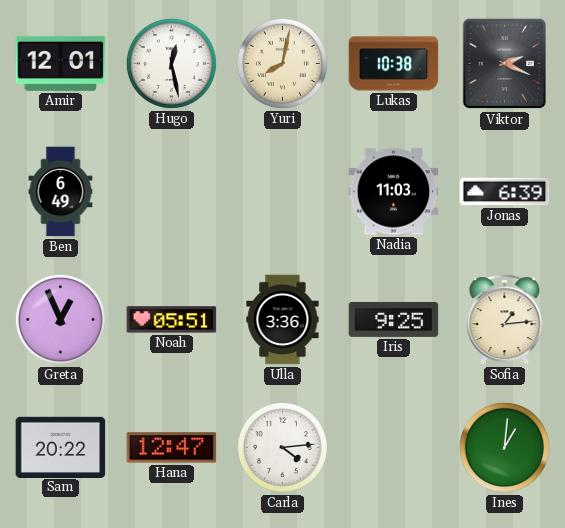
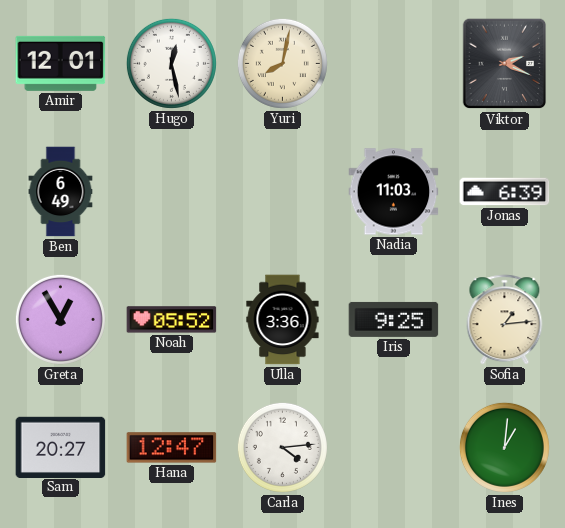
Lukas: 10:38 -> none
Greta: 12:56 -> 12:55
Noah: 05:51 -> 05:52
Sam: 20:22 -> 20:27
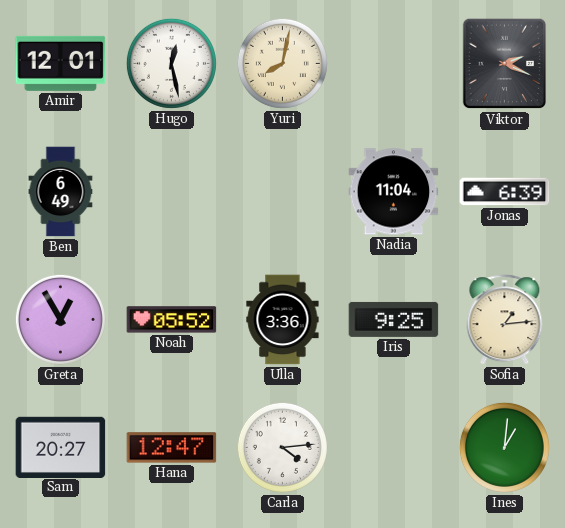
Nadia: 11:03 -> 11:04
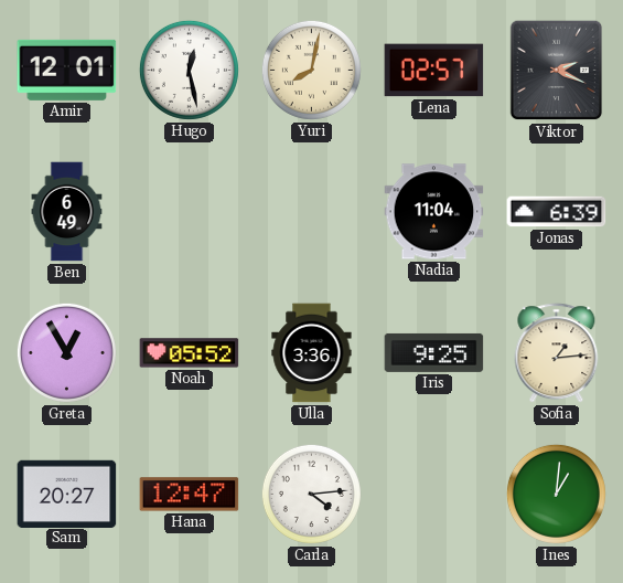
Lena: none -> 02:57
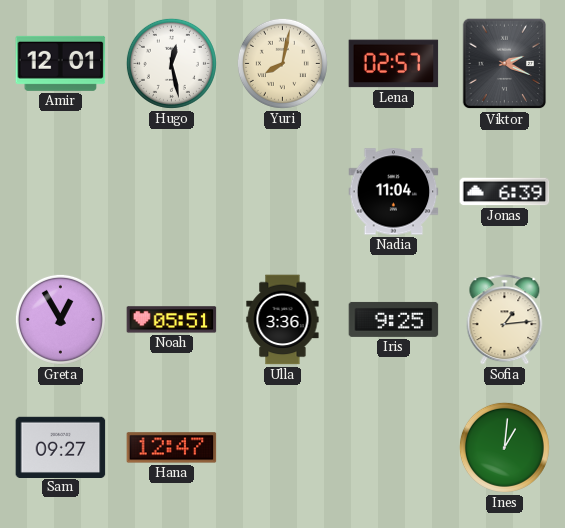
Ben: 6:49 -> none
Noah: 05:52 -> 05:51
Sam: 20:27 -> 09:27
Carla: 4:14 -> none
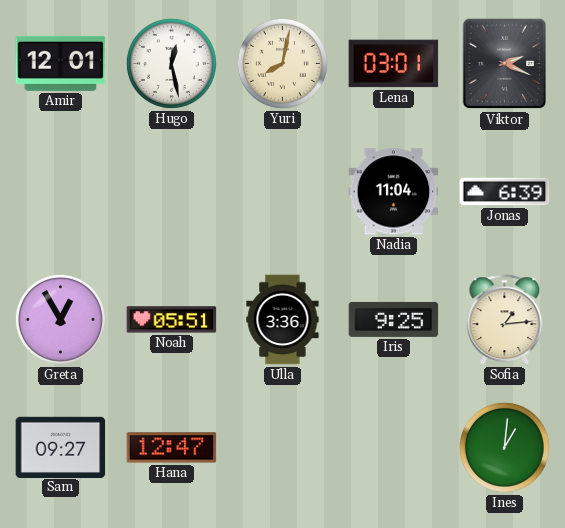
Lena: 02:57 -> 03:01
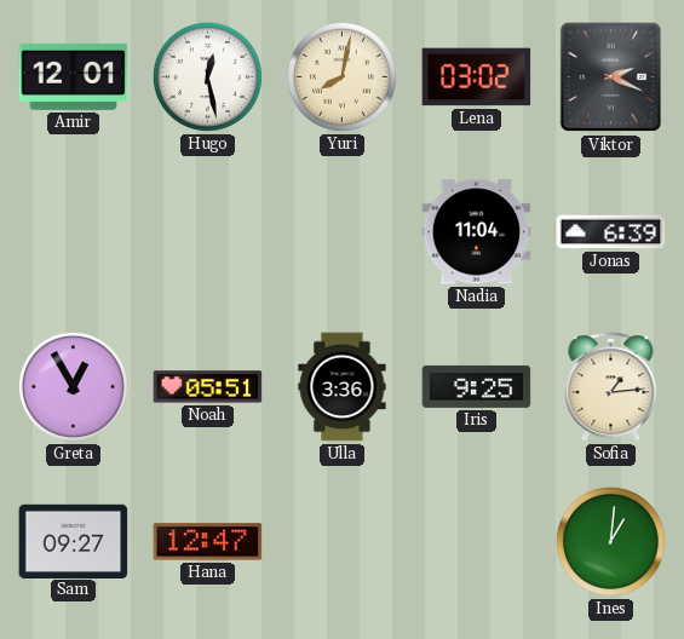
Lena: 03:01 -> 03:02
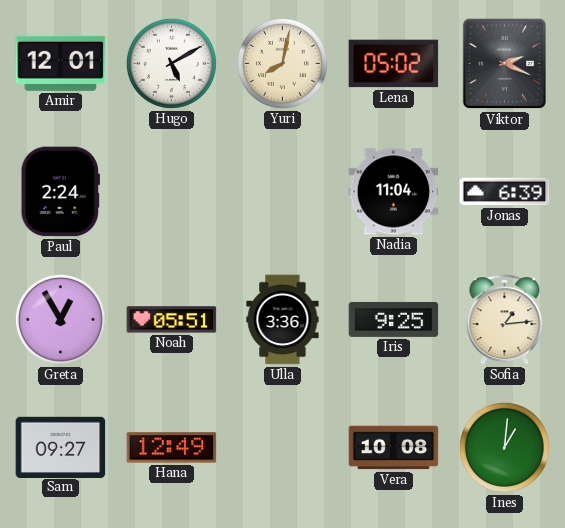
Hugo: 12:28 -> 5:10
Lena: 03:02 -> 05:02
Paul: none -> 2:24
Hana: 12:47 -> 12:49
Vera: none -> 10:08
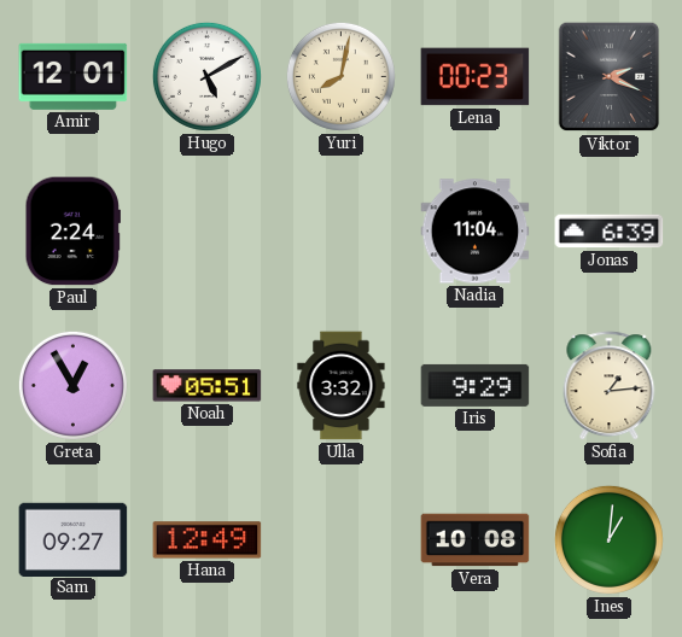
Lena: 05:02 -> 00:23
Ulla: 3:36 -> 3:32
Iris: 9:25 -> 9:29
